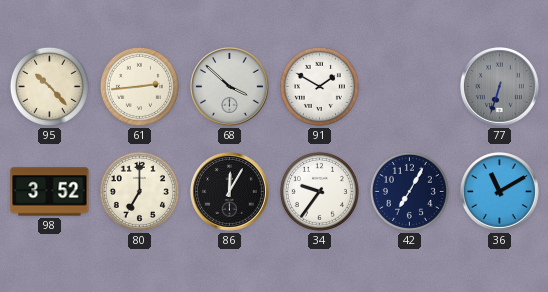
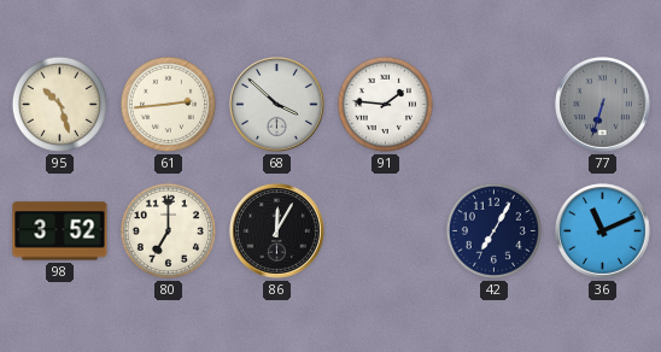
95: 10:23 -> 10:27
91: 1:50 -> 1:46
34: 9:36 -> none
36: 11:10 -> 11:11
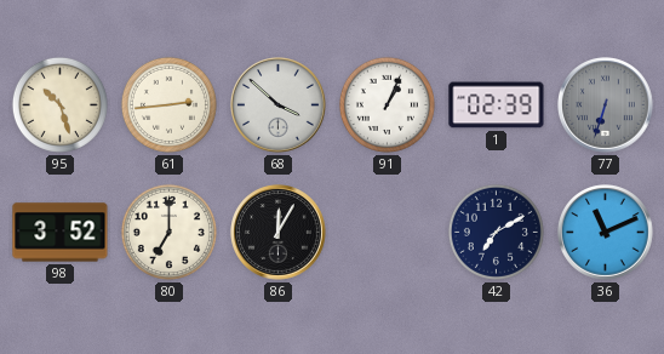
91: 1:46 -> 1:04
1: none -> 02:39
42: 7:05 -> 7:10
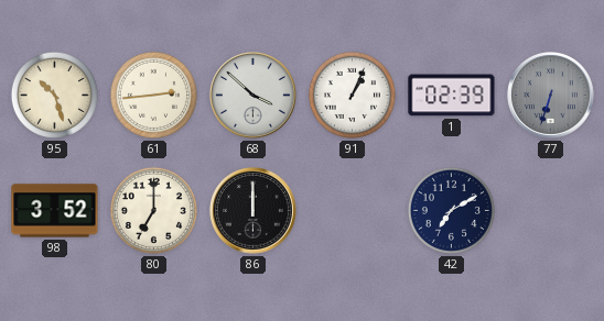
86: 12:05 -> 12:00
36: 11:11 -> none
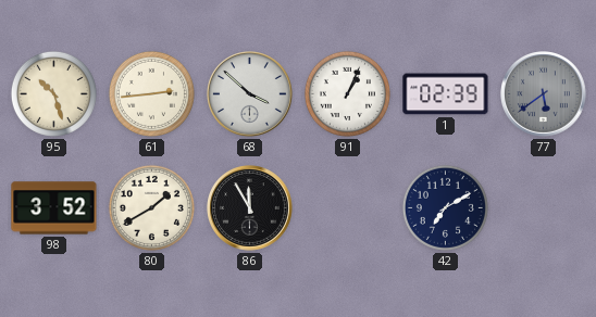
77: 6:33 -> 5:39
80: 7:00 -> 1:40
86: 12:00 -> 11:55
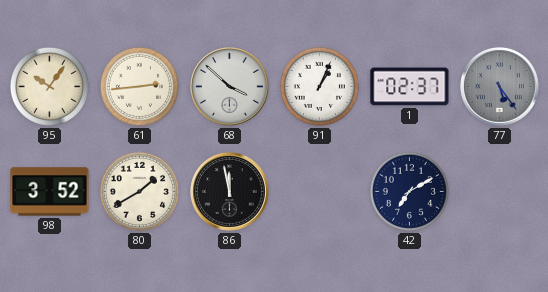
95: 10:27 -> 10:06
1: 02:39 -> 02:37
77: 5:39 -> 5:24
86: 11:55 -> 11:58
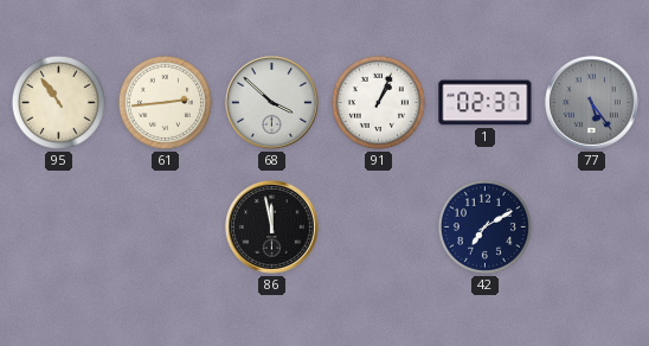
95: 10:06 -> 10:54
98: 3:52 -> none
80: 1:40 -> none
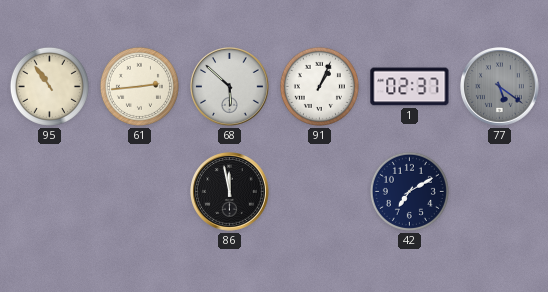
68: 3:52 -> 5:52
77: 5:24 -> 5:21
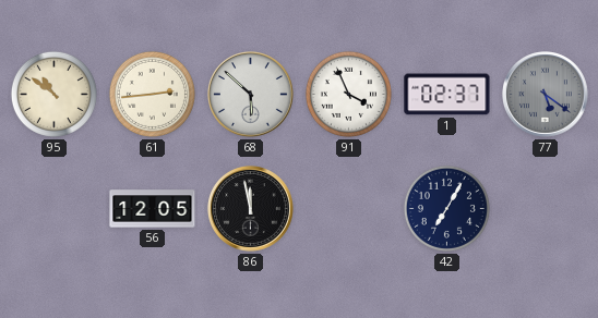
95: 10:54 -> 10:51
91: 1:04 -> 3:56
56: none -> 12:05
42: 7:10 -> 7:05
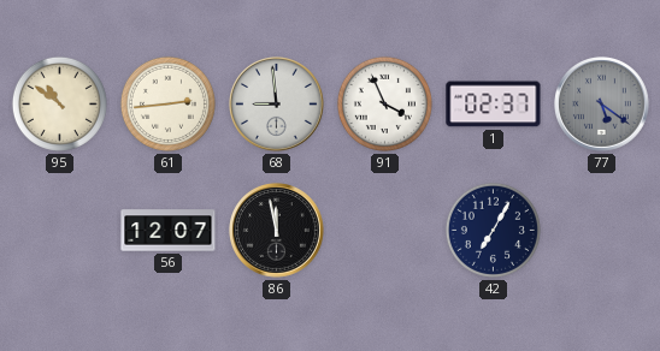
68: 5:52 -> 8:59
56: 12:05 -> 12:07
